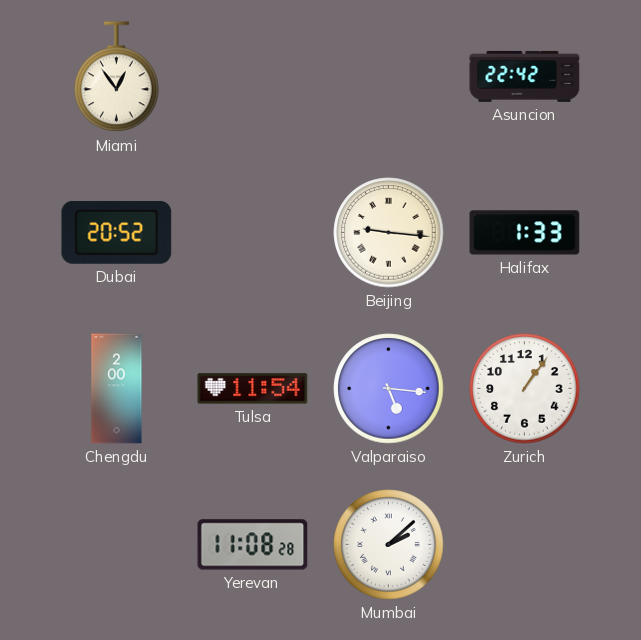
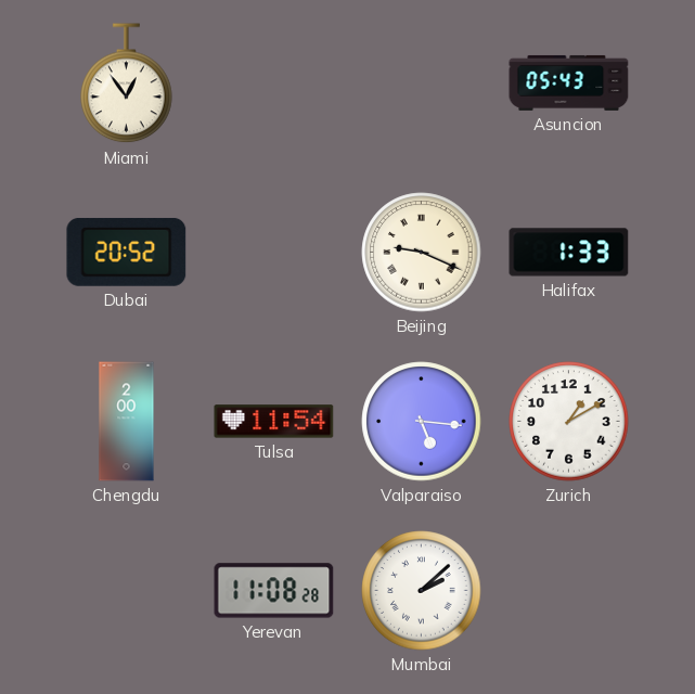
Asuncion: 22:42 -> 05:43
Beijing: 9:16 -> 9:19
Zurich: 1:06 -> 1:10
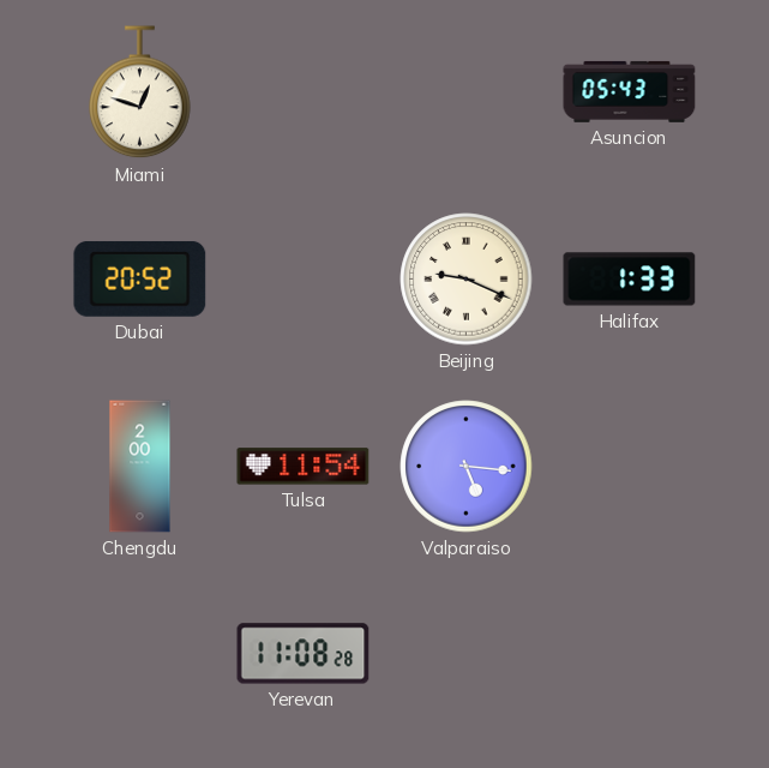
Miami: 12:54 -> 12:48
Zurich: 1:10 -> none
Mumbai: 2:08 -> none
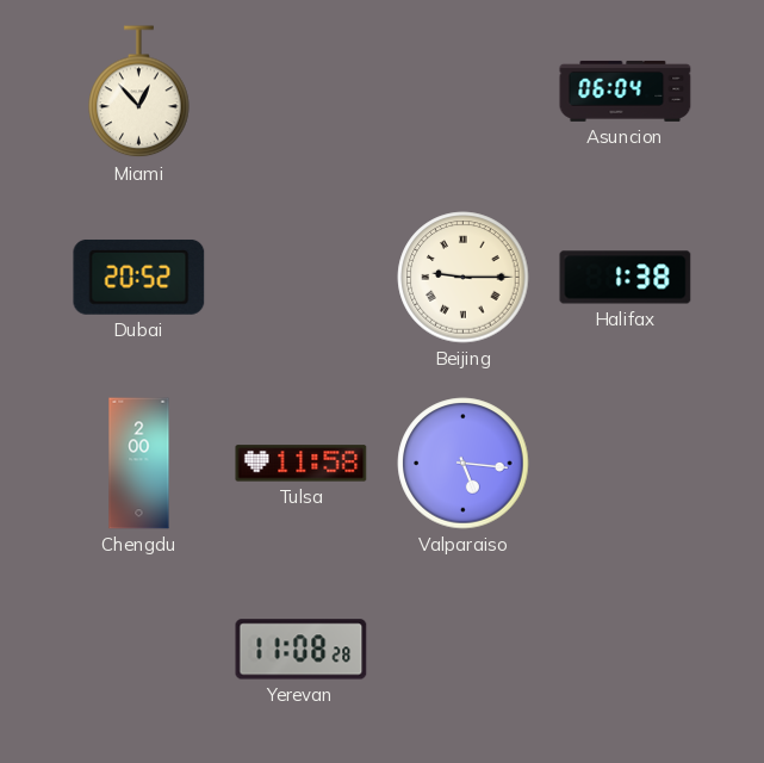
Miami: 12:48 -> 12:53
Asuncion: 05:43 -> 06:04
Beijing: 9:19 -> 9:15
Halifax: 1:33 -> 1:38
Tulsa: 11:54 -> 11:58
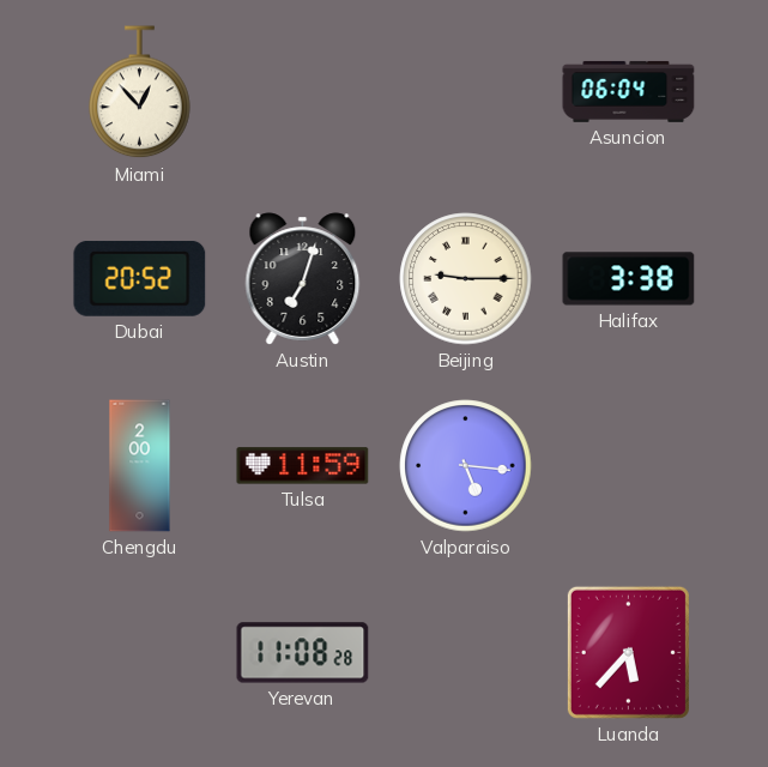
Austin: none -> 7:03
Halifax: 1:38 -> 3:38
Tulsa: 11:58 -> 11:59
Luanda: none -> 5:37
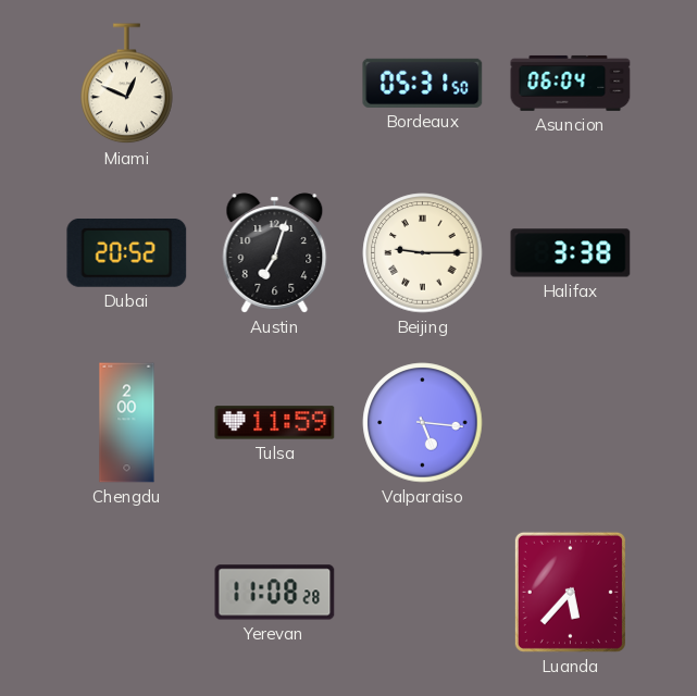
Miami: 12:53 -> 12:49
Bordeaux: none -> 05:31
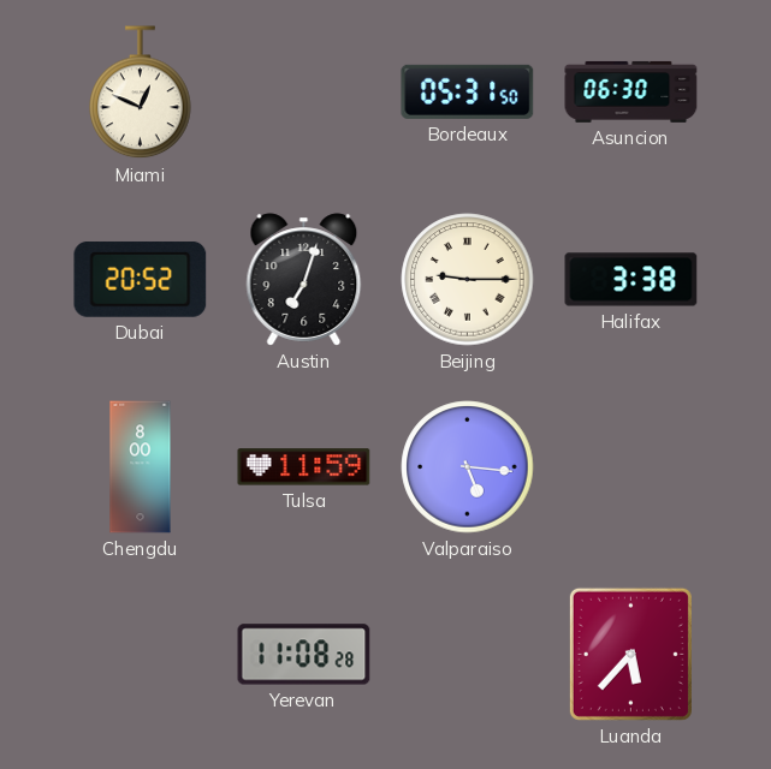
Asuncion: 06:04 -> 06:30
Chengdu: 2:00 -> 8:00
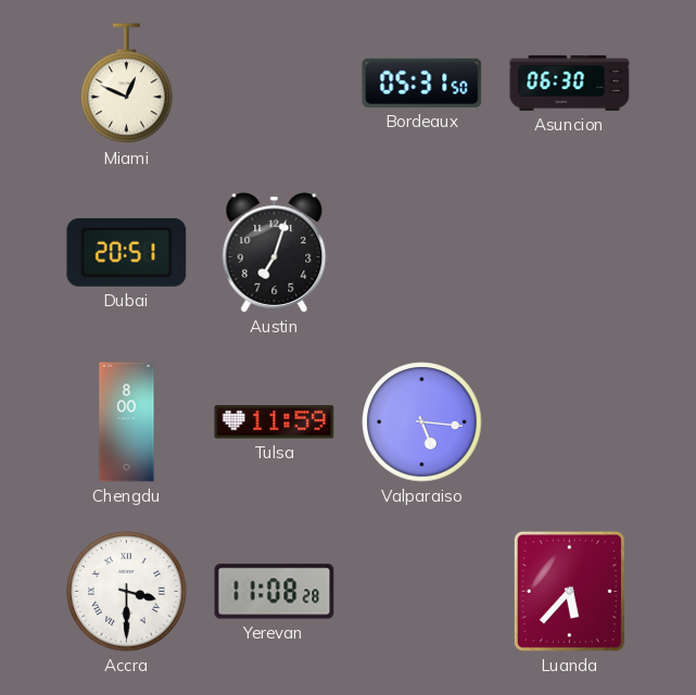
Dubai: 20:52 -> 20:51
Beijing: 9:15 -> none
Halifax: 3:38 -> none
Accra: none -> 3:30
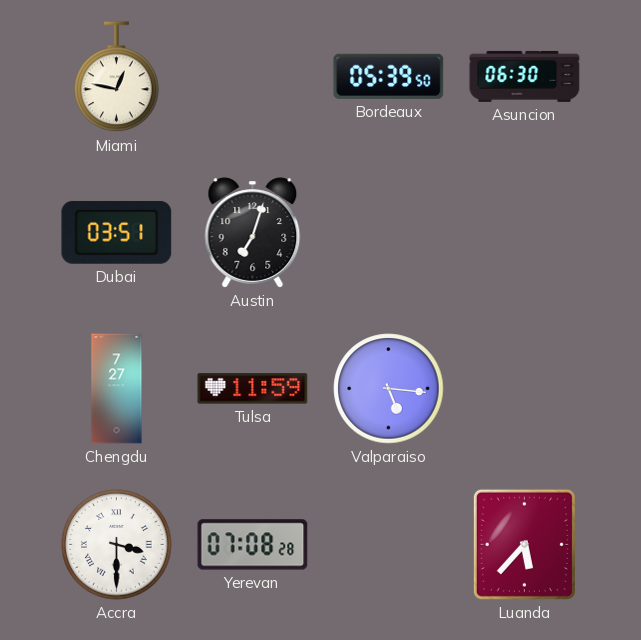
Miami: 12:49 -> 12:47
Bordeaux: 05:31 -> 05:39
Dubai: 20:51 -> 03:51
Chengdu: 8:00 -> 7:27
Yerevan: 11:08 -> 07:08
